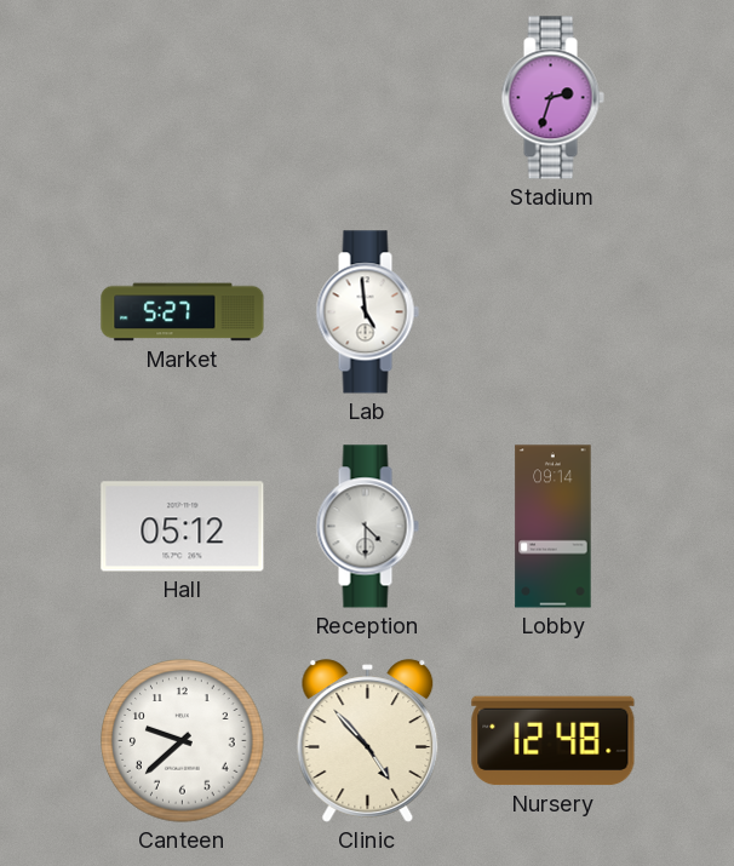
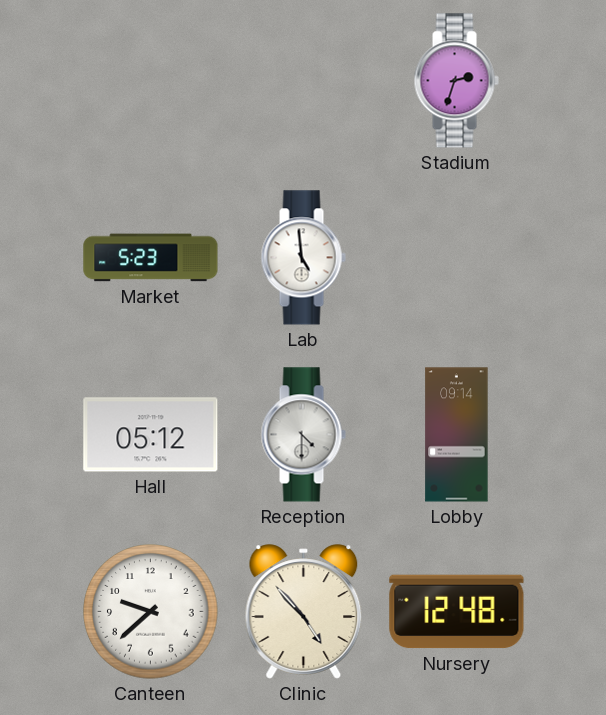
Market: 5:27 -> 5:23
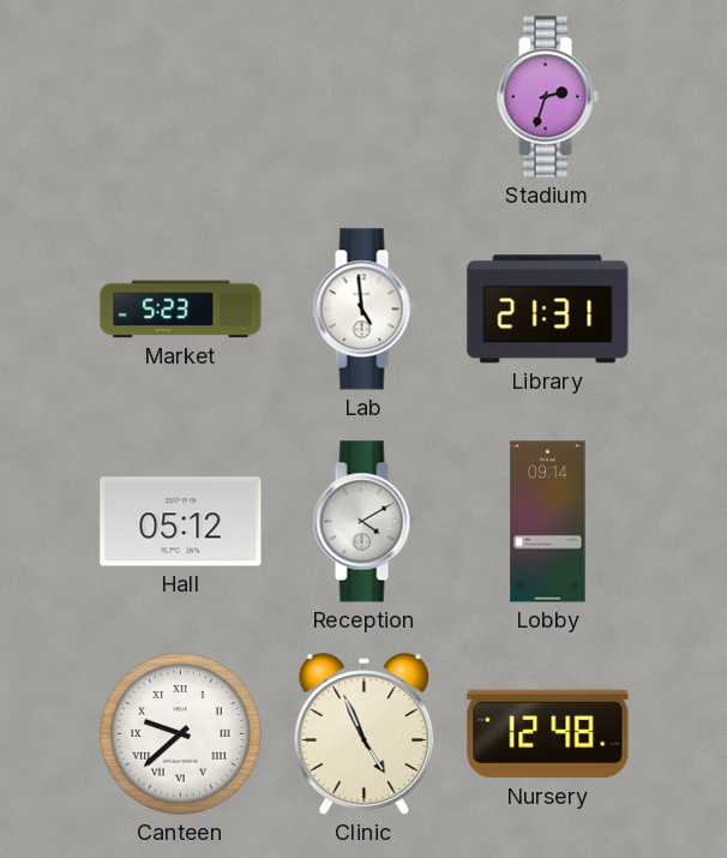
Library: none -> 21:31
Reception: 4:30 -> 4:10
Canteen numerals: Arabic -> Roman
Clinic: 4:53 -> 4:56
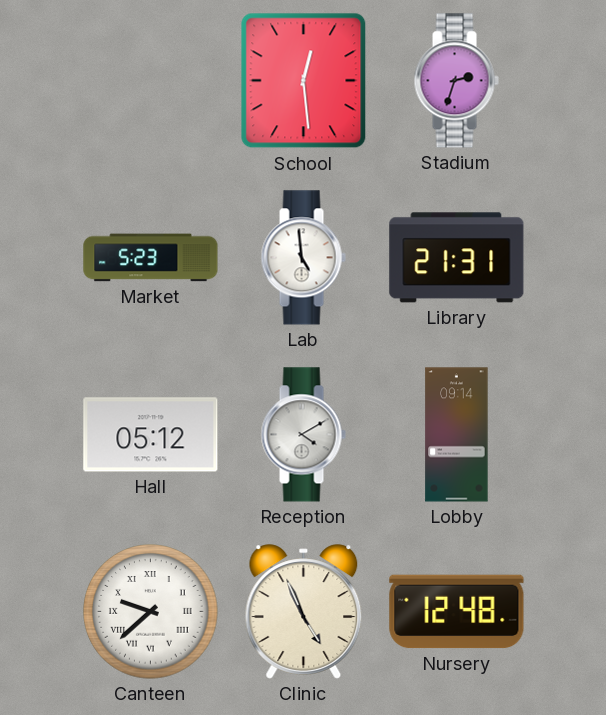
School: none -> 12:29
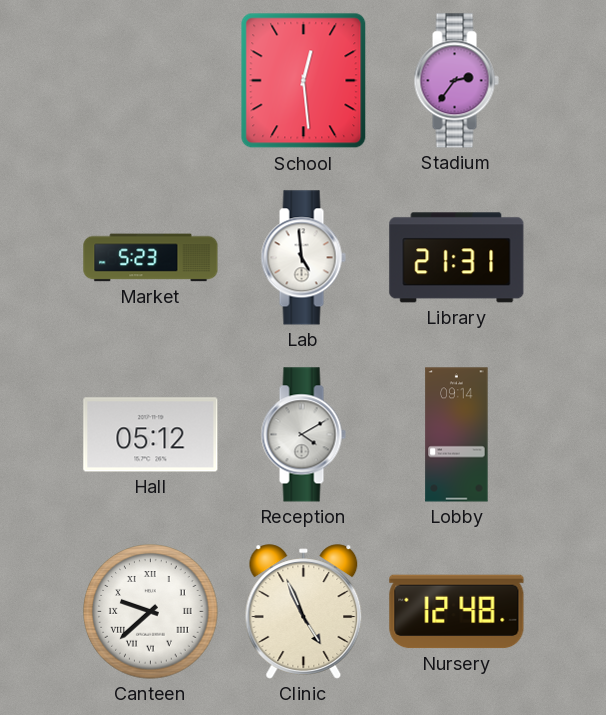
Stadium: 2:33 -> 2:36
